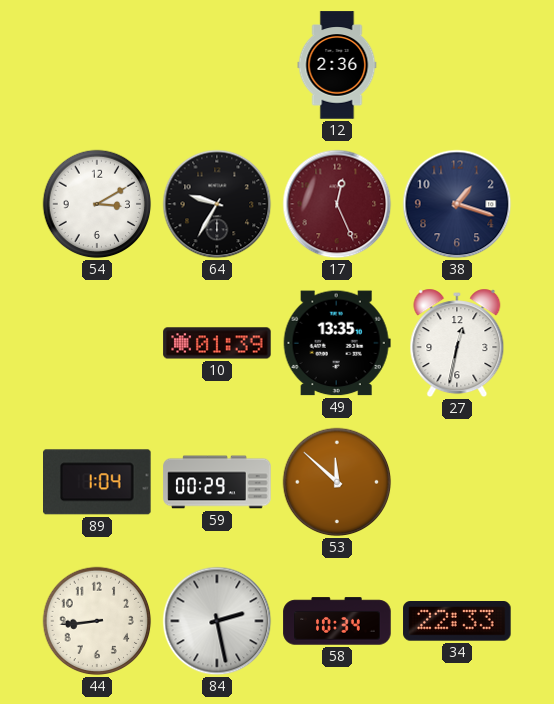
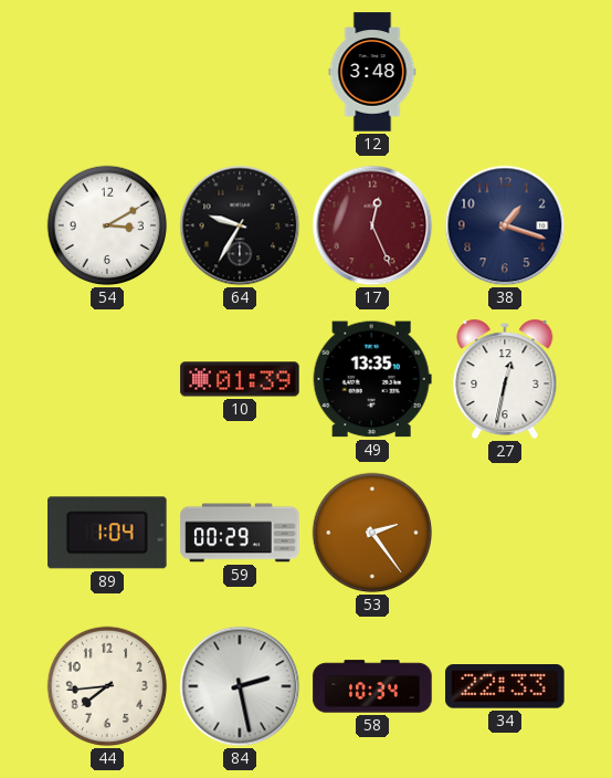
12: 2:36 -> 3:48
53: 11:52 -> 2:24
44: 8:44 -> 7:44
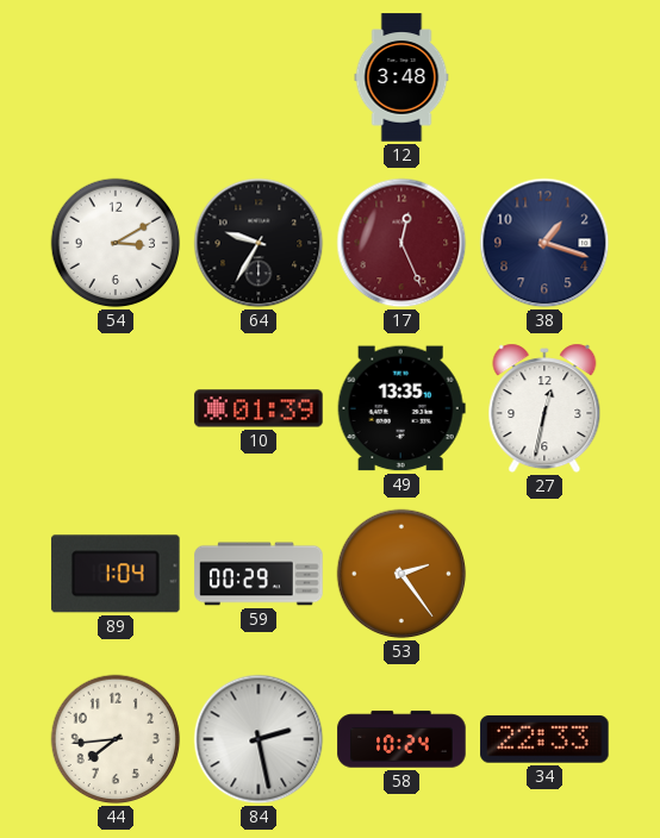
58: 10:34 -> 10:24
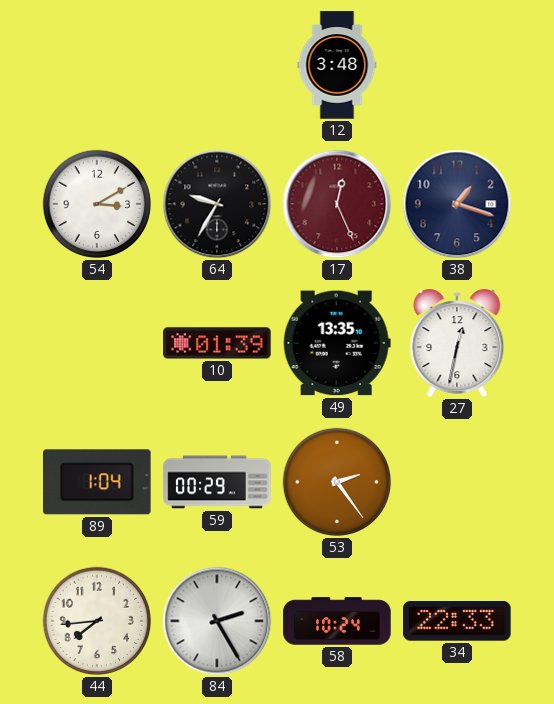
84: 2:28 -> 2:25
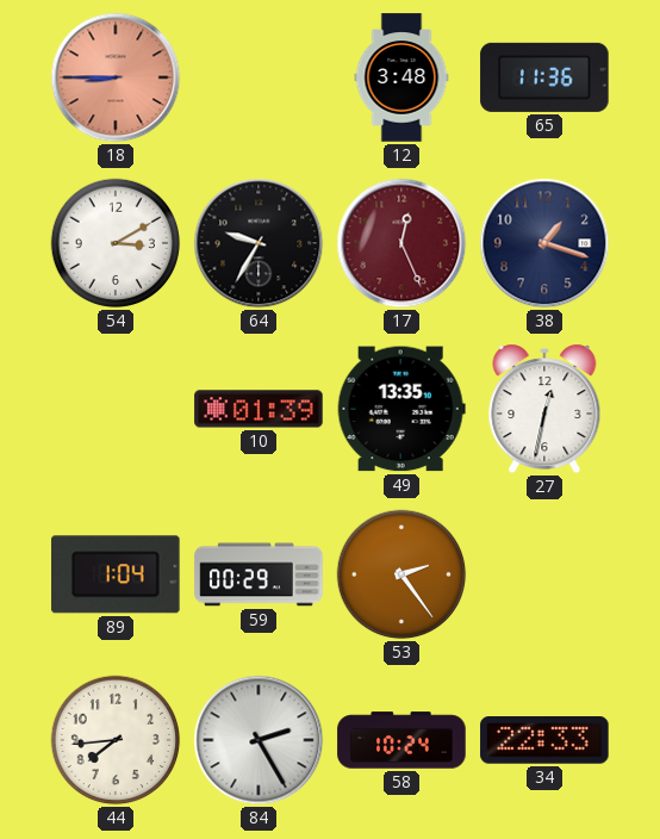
18: none -> 8:45
65: none -> 11:36
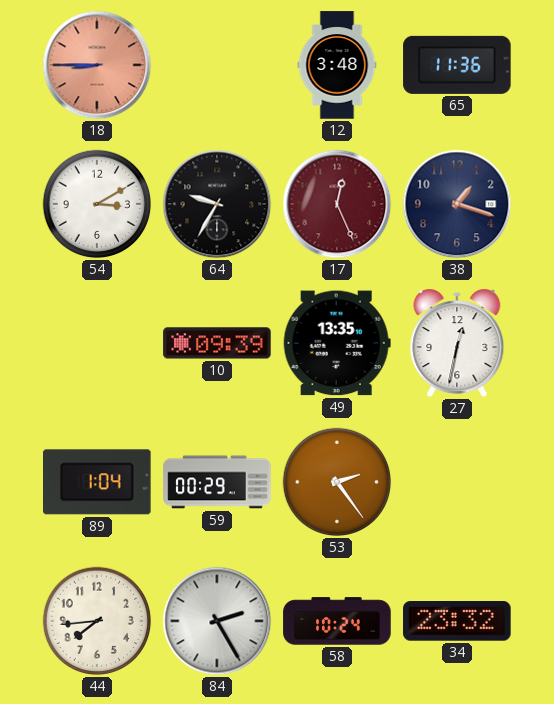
10: 01:39 -> 09:39
34: 22:33 -> 23:32
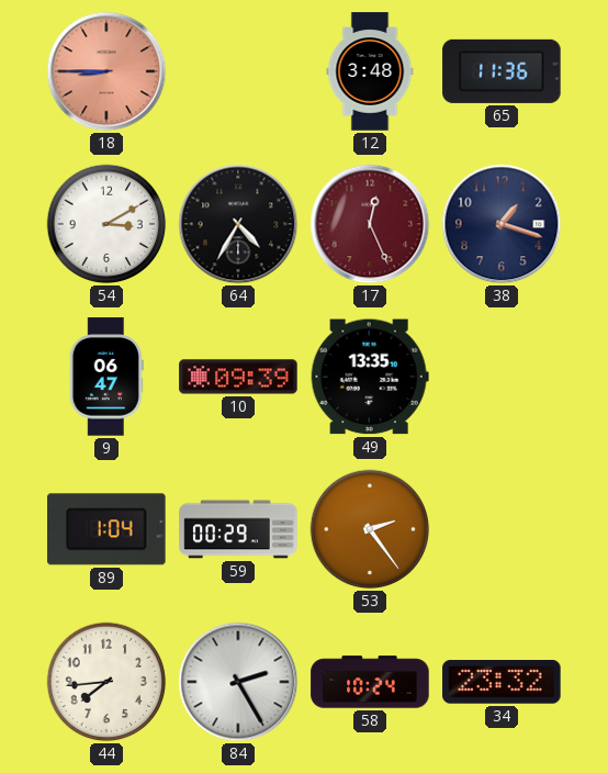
64: 9:35 -> 4:35
9: none -> 06:47
27: 12:32 -> none
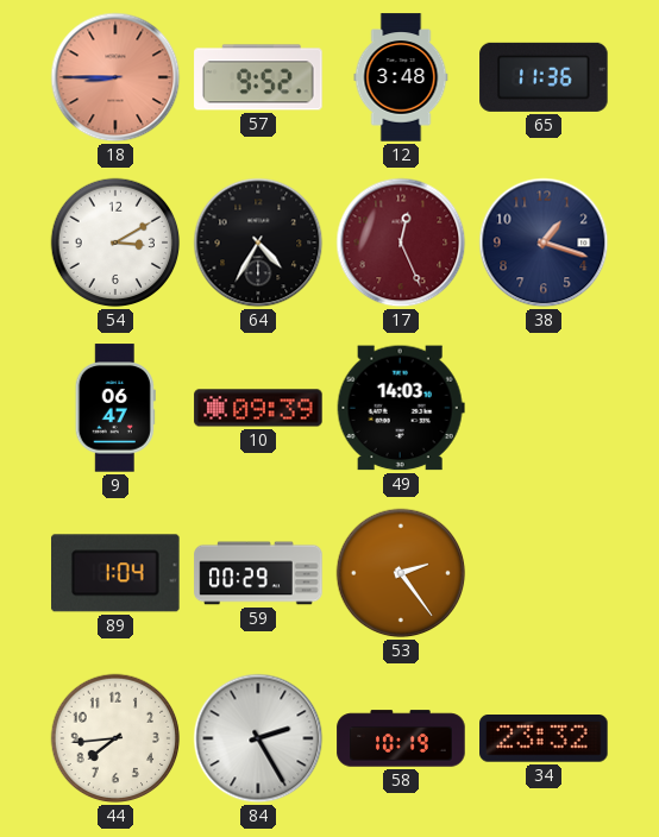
57: none -> 9:52
49: 13:35 -> 14:03
58: 10:24 -> 10:19
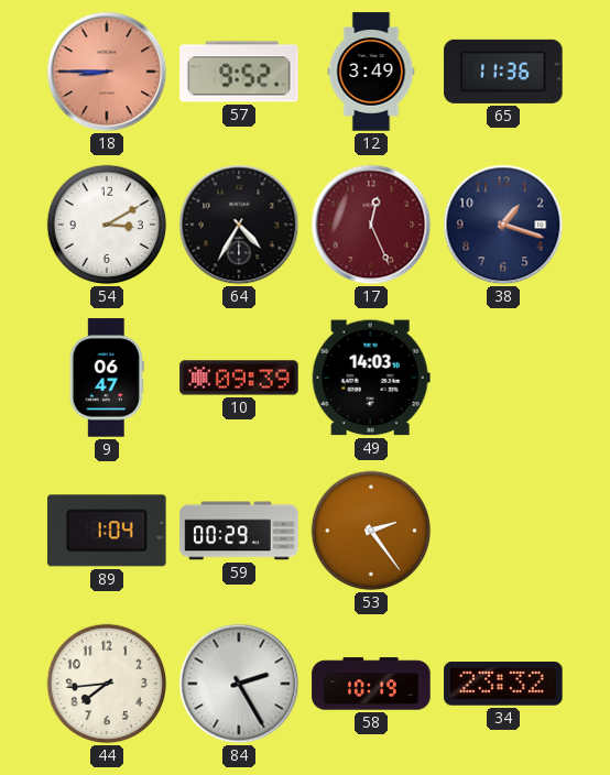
12: 3:48 -> 3:49
